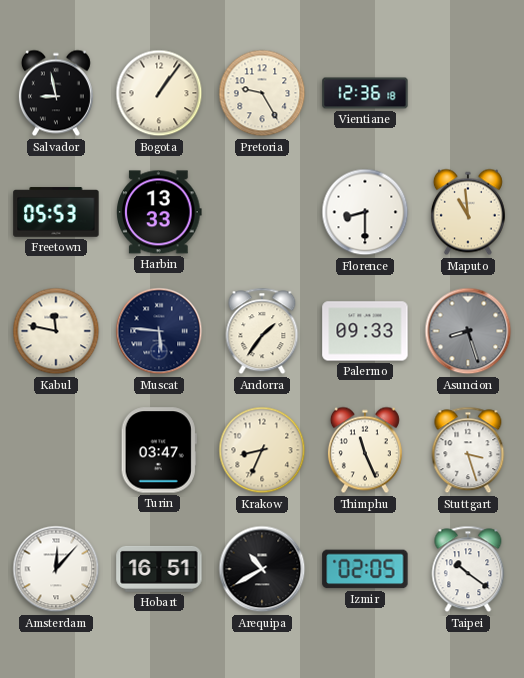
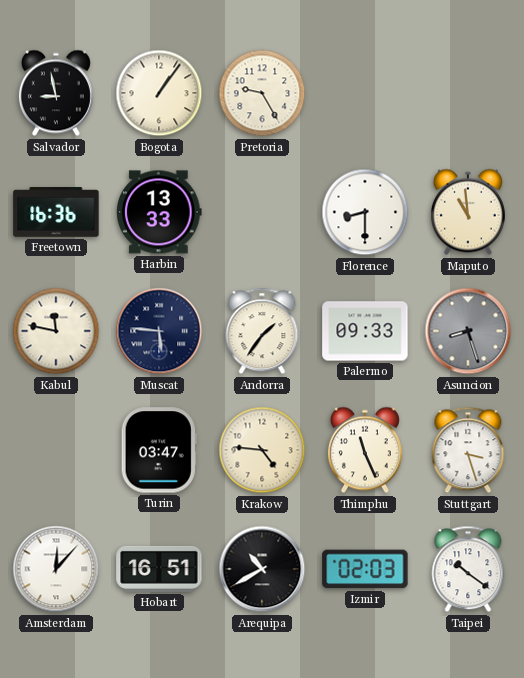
Vientiane: 12:36 -> none
Freetown: 05:53 -> 16:36
Krakow: 8:34 -> 4:46
Izmir: 02:05 -> 02:03
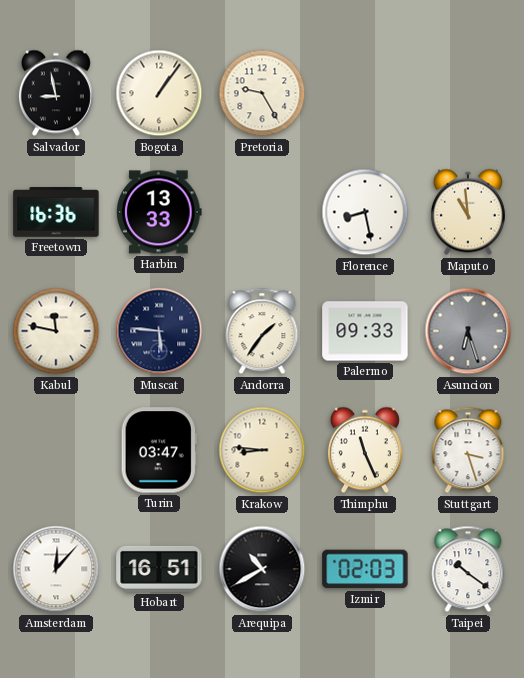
Florence: 8:30 -> 8:28
Asuncion: 8:27 -> 6:27
Krakow: 4:46 -> 8:46
